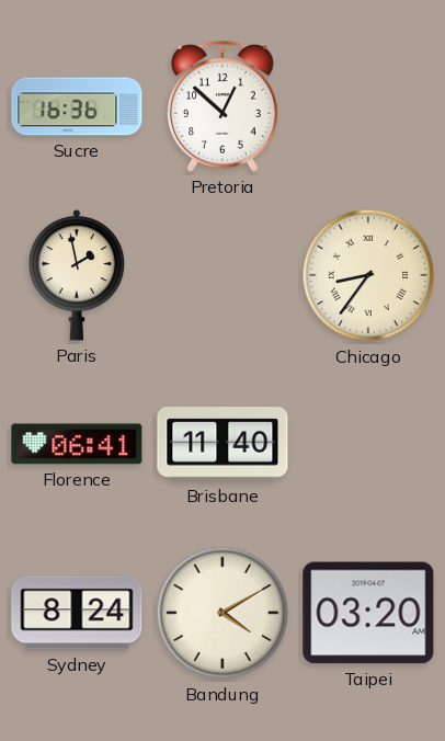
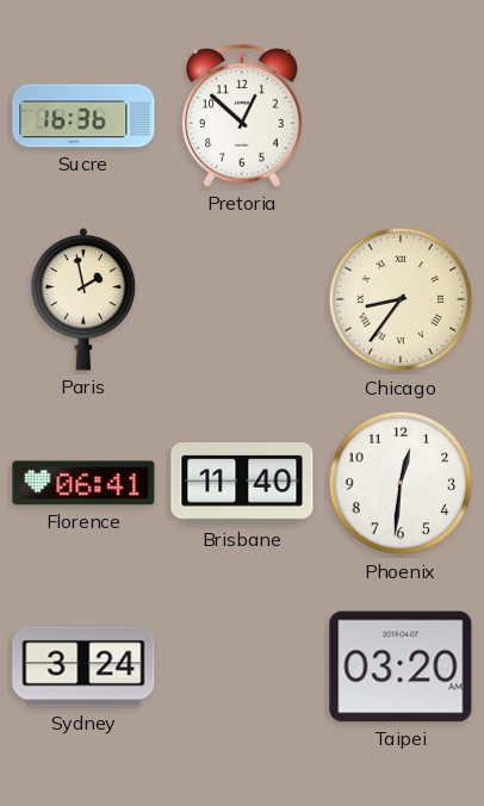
Phoenix: none -> 12:31
Sydney: 8:24 -> 3:24
Bandung: 4:10 -> none
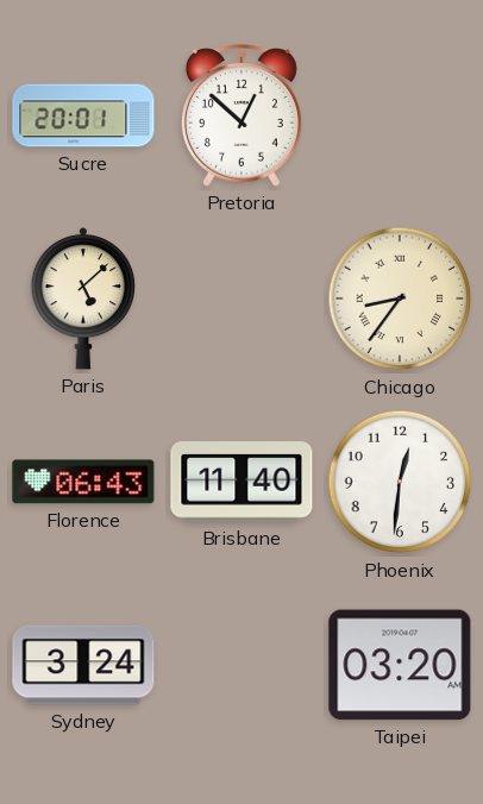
Sucre: 16:36 -> 20:01
Paris: 1:58 -> 5:08
Florence: 06:41 -> 06:43
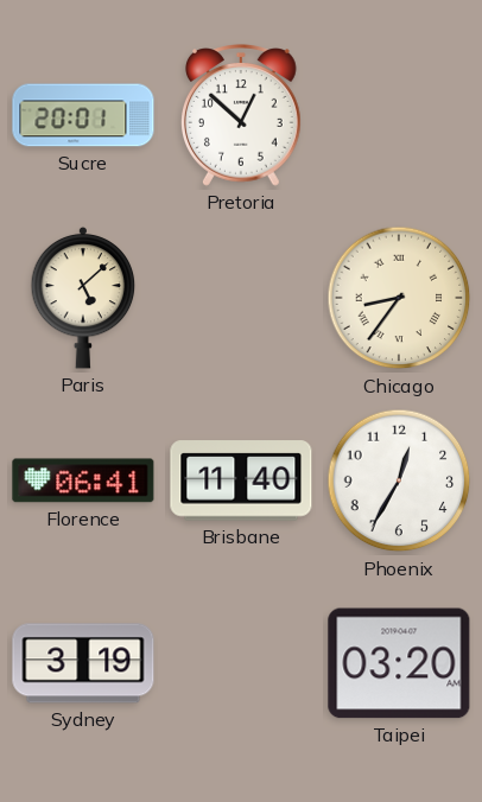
Florence: 06:43 -> 06:41
Phoenix: 12:31 -> 12:35
Sydney: 3:24 -> 3:19
